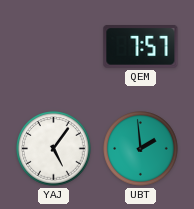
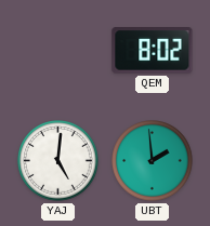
QEM: 7:57 -> 8:02
YAJ: 5:06 -> 5:01
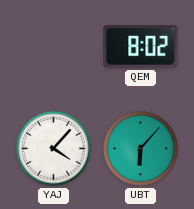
YAJ: 5:01 -> 4:07
UBT: 1:59 -> 6:07
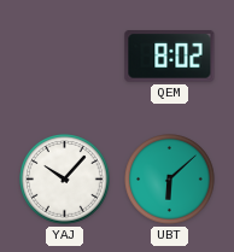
YAJ: 4:07 -> 10:07
UBT: 6:07 -> 6:08
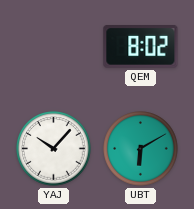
UBT: 6:08 -> 6:10
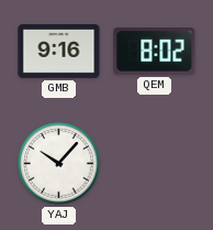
GMB: none -> 9:16
UBT: 6:10 -> none
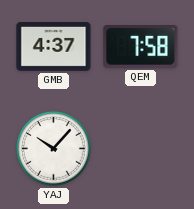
GMB: 9:16 -> 4:37
QEM: 8:02 -> 7:58
